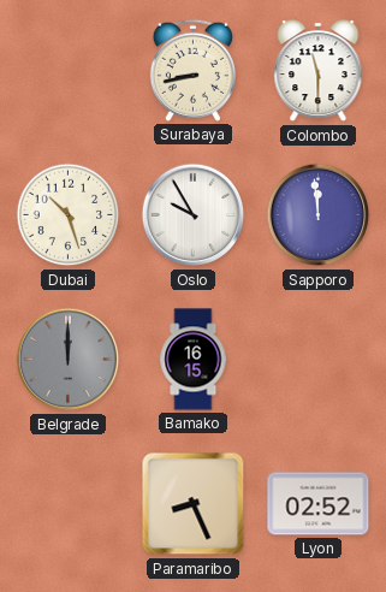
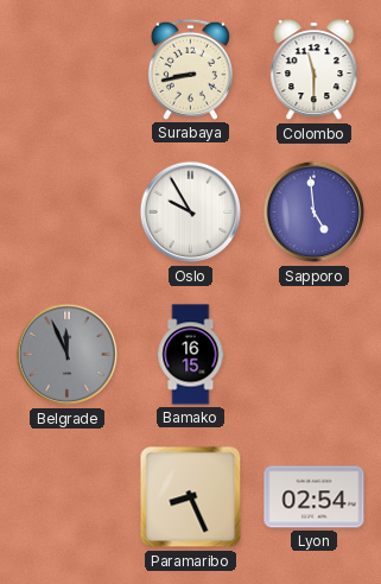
Dubai: 10:27 -> none
Sapporo: 11:59 -> 4:59
Belgrade: 12:00 -> 11:56
Lyon: 02:52 -> 02:54
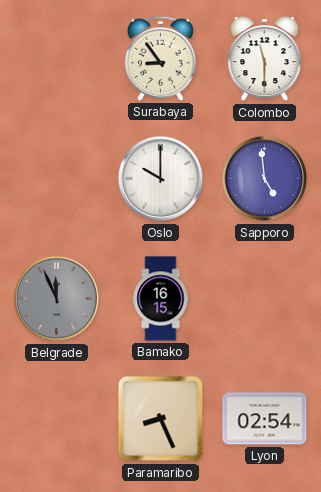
Surabaya: 8:43 -> 8:54
Oslo: 9:55 -> 10:00
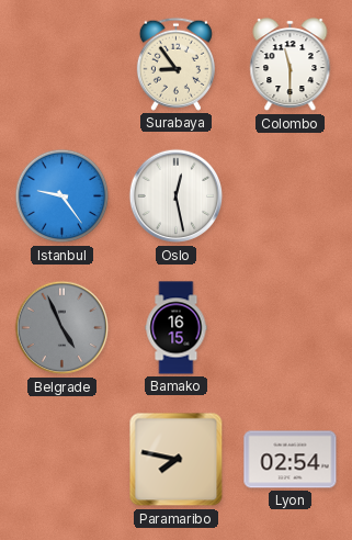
Istanbul: none -> 9:24
Oslo: 10:00 -> 12:28
Sapporo: 4:59 -> none
Belgrade: 11:56 -> 4:56
Paramaribo: 8:26 -> 7:47
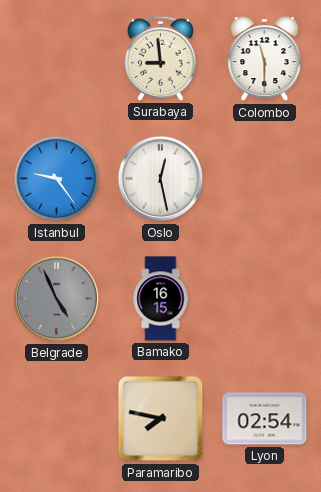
Surabaya: 8:54 -> 8:59
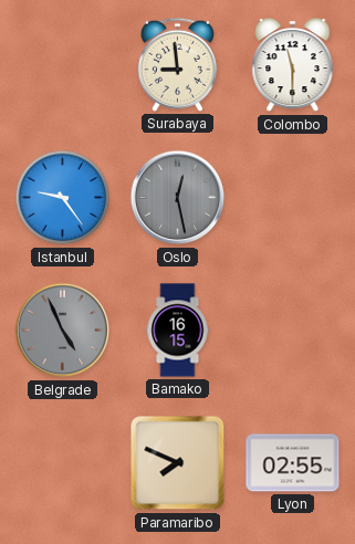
Oslo dial: white -> grey
Paramaribo: 7:47 -> 7:49
Lyon: 02:54 -> 02:55
